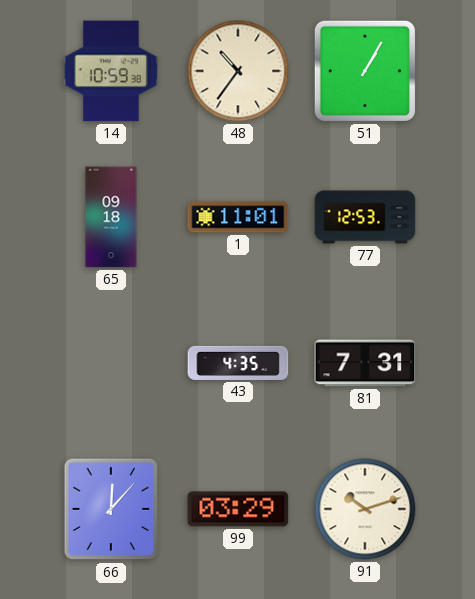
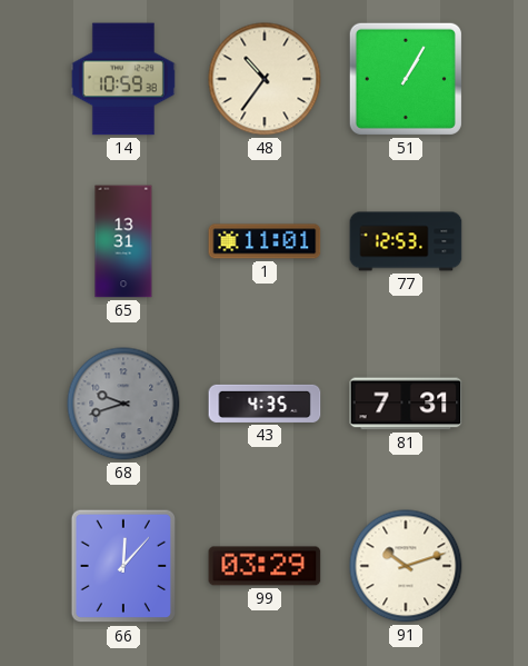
65: 09:18 -> 13:31
68: none -> 9:42
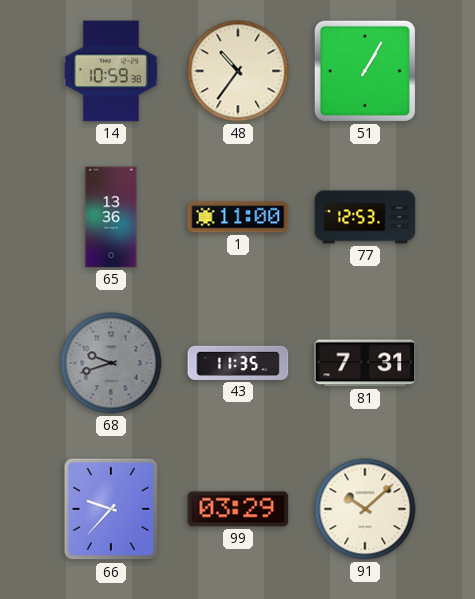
65: 13:31 -> 13:36
1: 11:01 -> 11:00
43: 4:35 -> 11:35
66: 12:07 -> 9:37
91: 10:12 -> 10:08
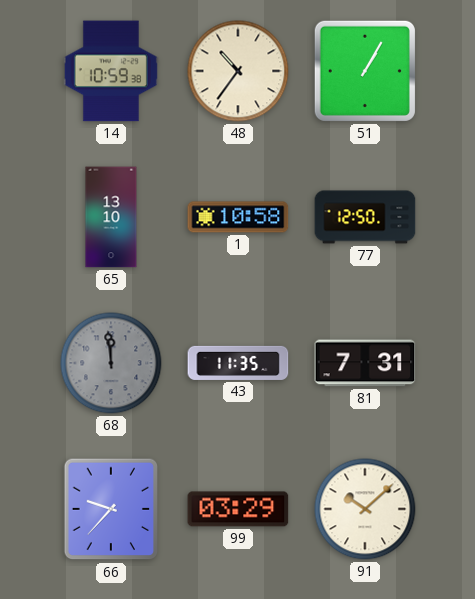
65: 13:36 -> 13:10
1: 11:00 -> 10:58
77: 12:53 -> 12:50
68: 9:42 -> 11:59
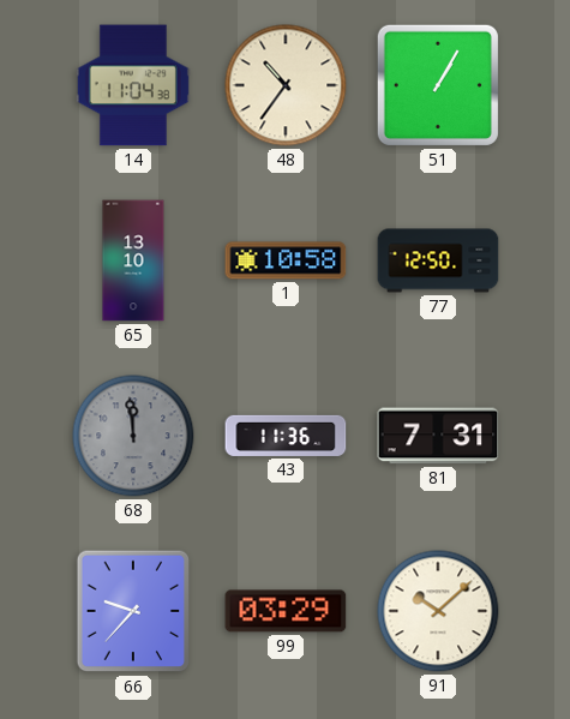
14: 10:59 -> 11:04
43: 11:35 -> 11:36
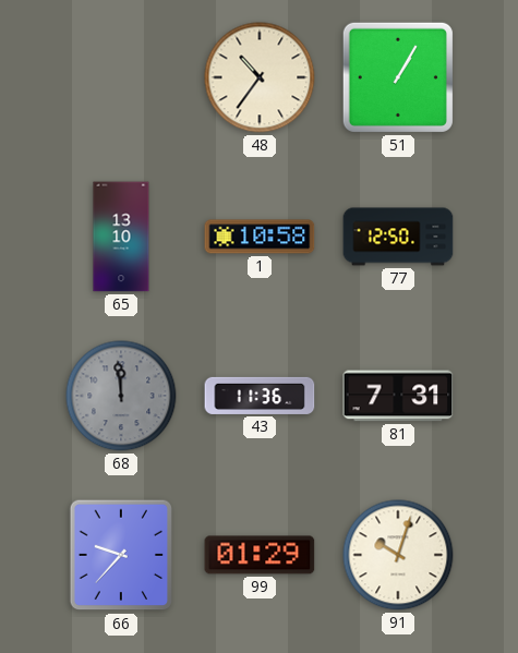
14: 11:04 -> none
99: 03:29 -> 01:29
91: 10:08 -> 10:03
